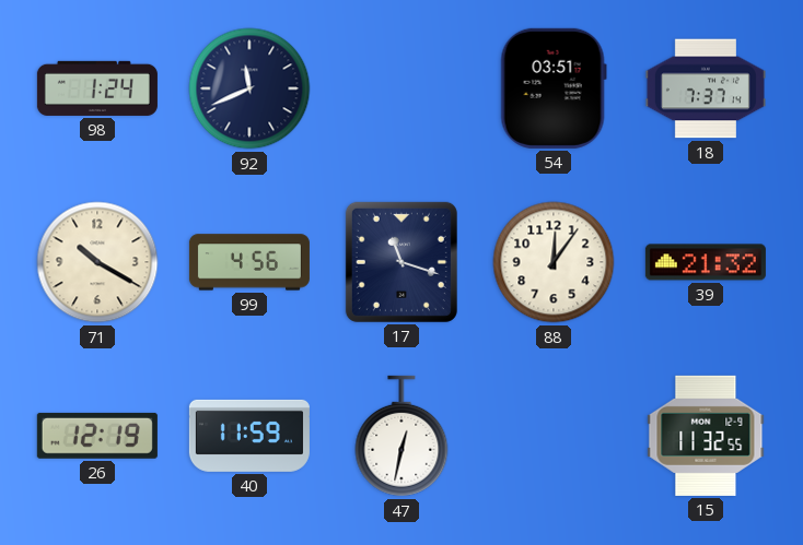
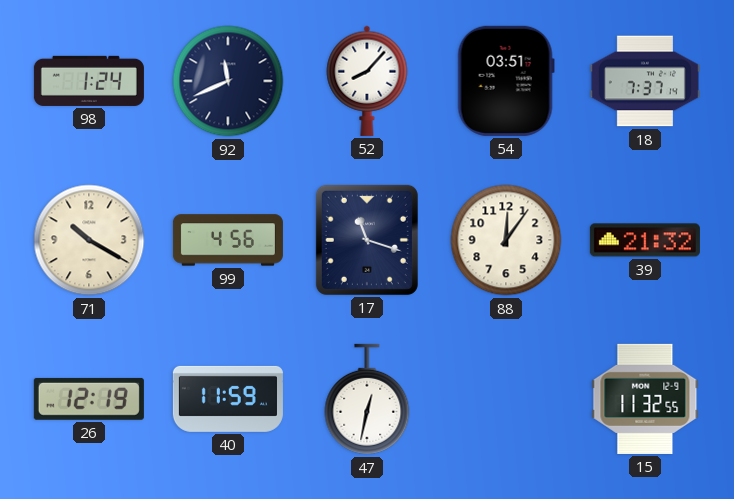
52: none -> 8:07
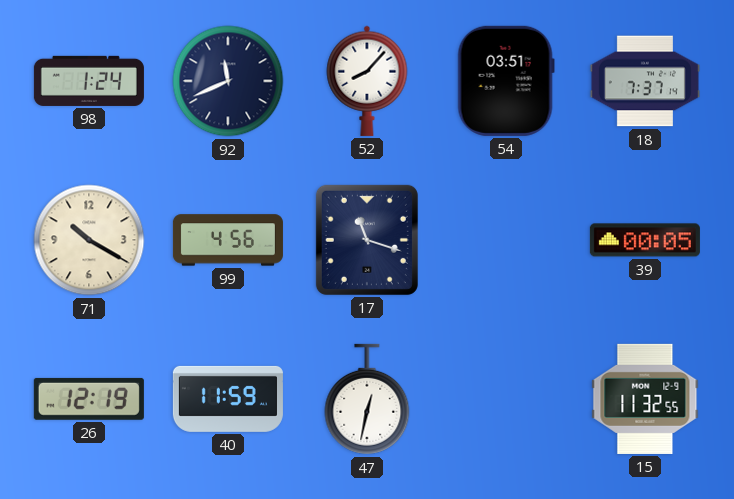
88: 12:06 -> none
39: 21:32 -> 00:05
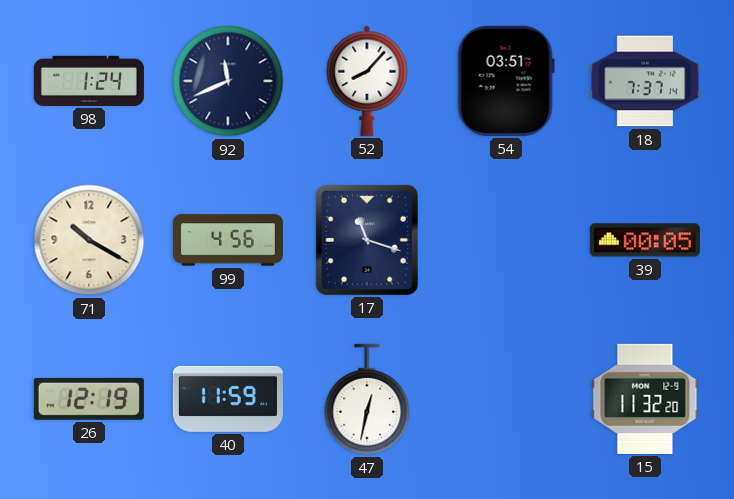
15: 11:32:55 -> 11:32:20
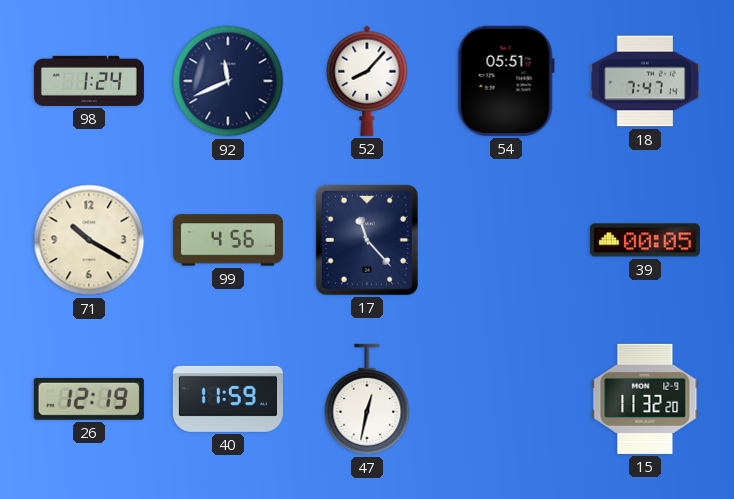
54: 03:51 -> 05:51
18: 7:37 -> 7:47
17: 11:18 -> 11:23
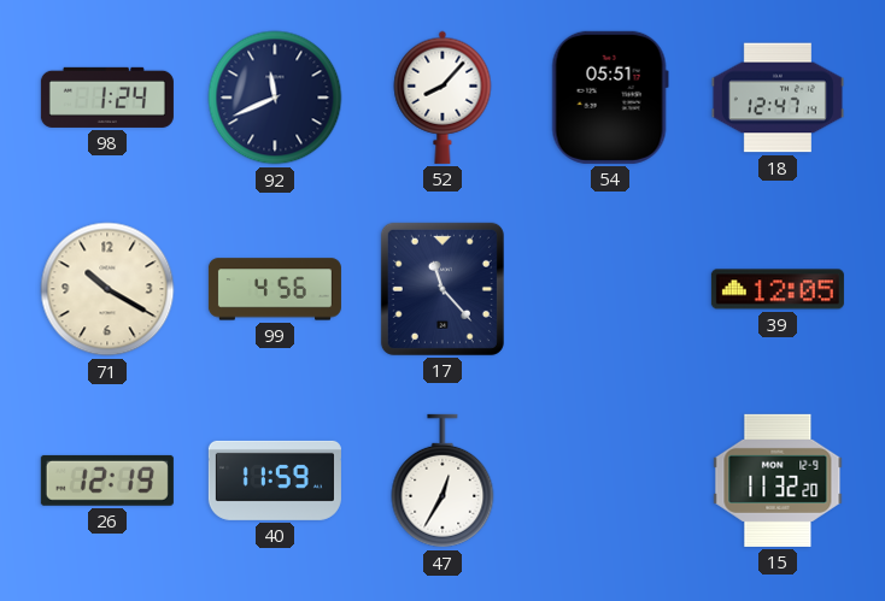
18: 7:47 -> 12:47
39: 00:05 -> 12:05
47: 12:32 -> 12:35
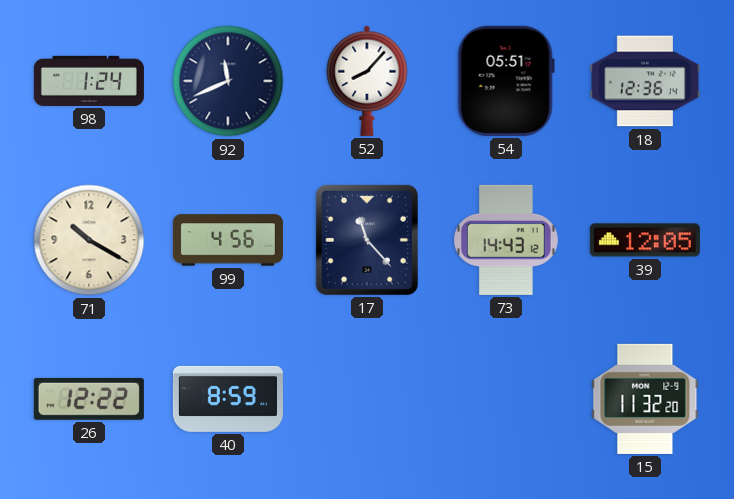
18: 12:47 -> 12:36
73: none -> 14:43
26: 12:19 -> 12:22
40: 11:59 -> 8:59
47: 12:35 -> none
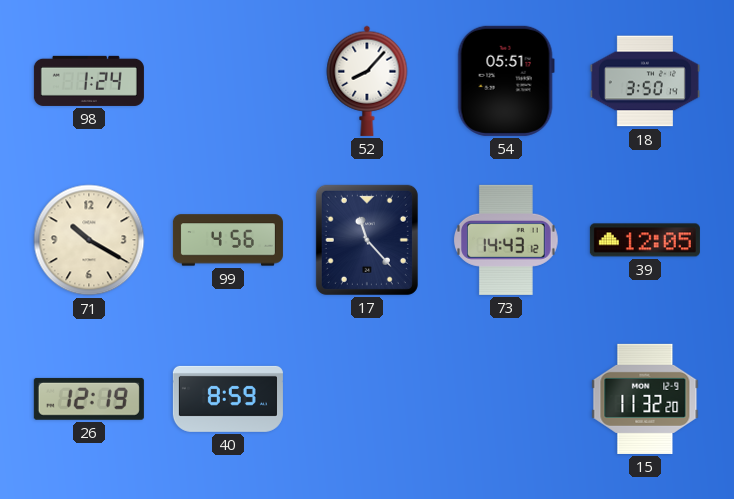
92: 11:41 -> none
18: 12:36 -> 3:50
26: 12:22 -> 12:19
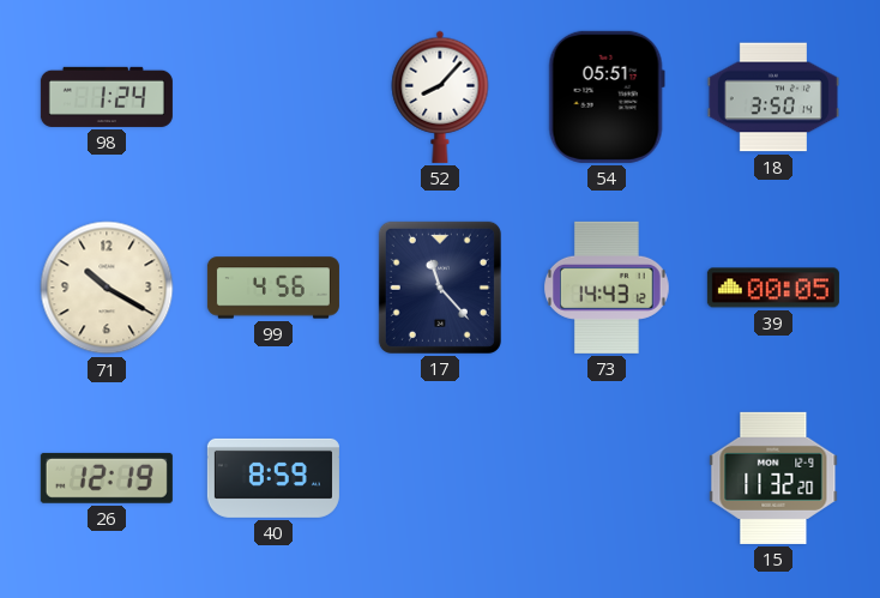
39: 12:05 -> 00:05
